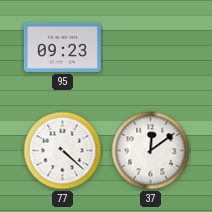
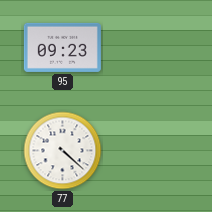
37: 12:09 -> none
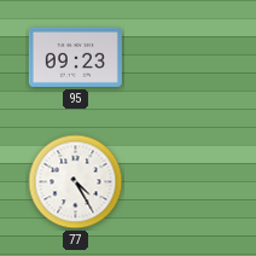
77: 4:22 -> 4:25
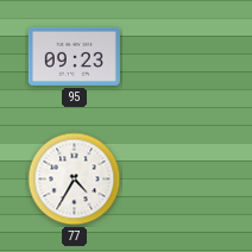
77: 4:25 -> 4:35
